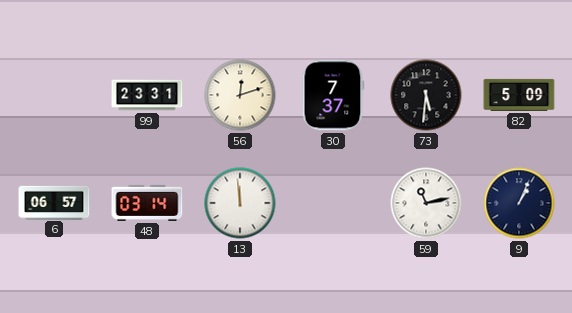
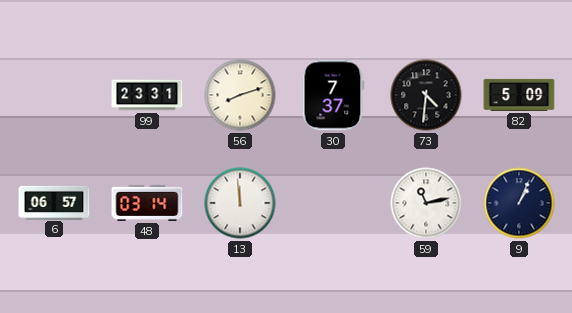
56: 12:12 -> 8:12
73: 5:31 -> 4:31
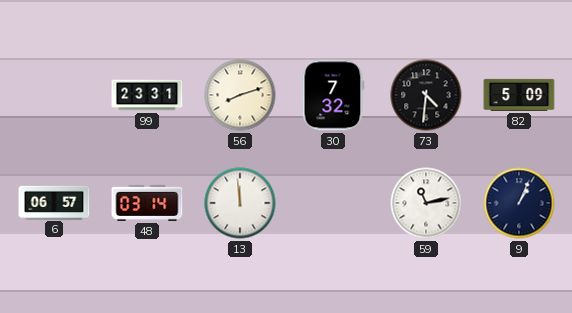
30: 7:37 -> 7:32
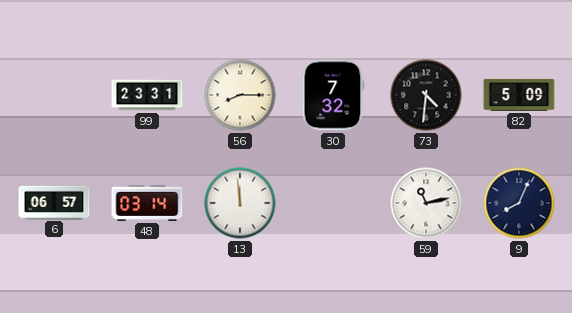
56: 8:12 -> 8:15
9: 1:04 -> 8:04
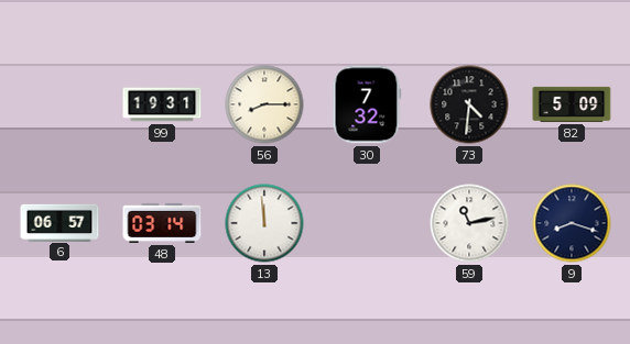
99: 23:31 -> 19:31
9: 8:04 -> 8:18
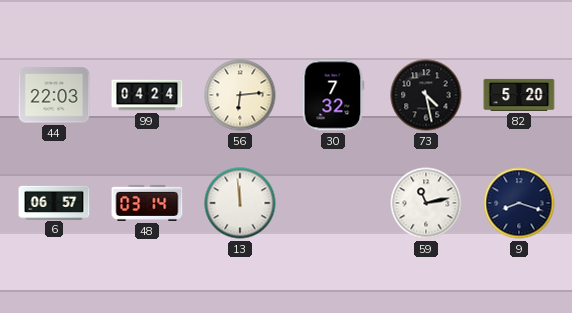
44: none -> 22:03
99: 19:31 -> 04:24
56: 8:15 -> 6:14
73: 4:31 -> 4:28
82: 5:09 -> 5:20
